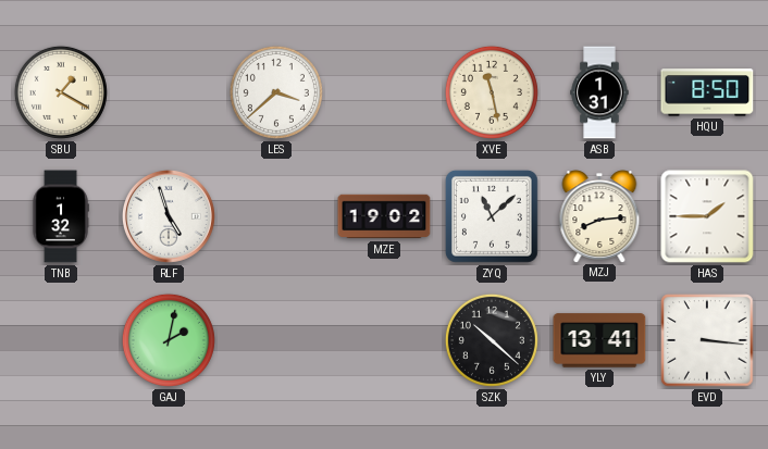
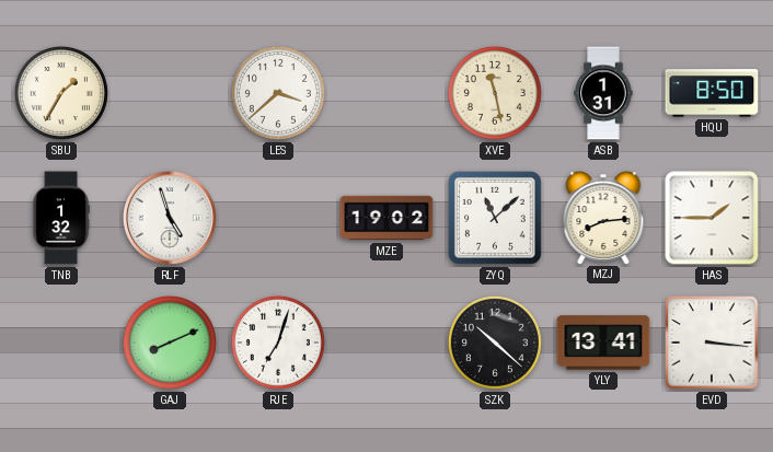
SBU: 1:20 -> 1:35
GAJ: 2:02 -> 8:11
RJE: none -> 7:03
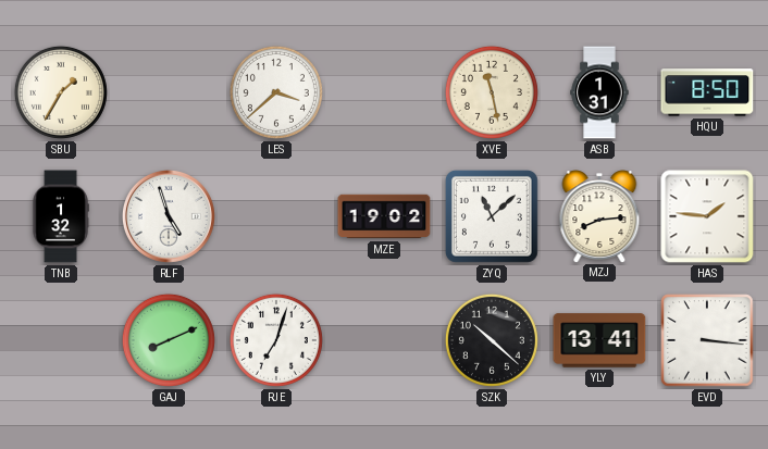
HAS: 1:45 -> 1:46
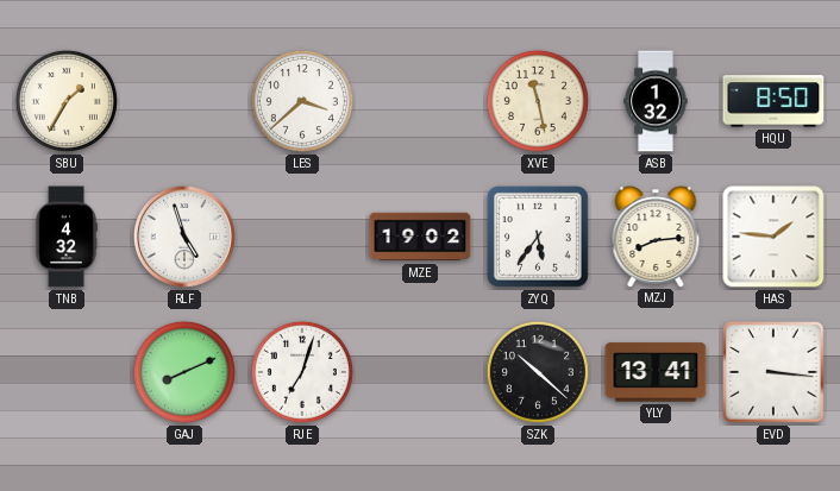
ASB: 1:31 -> 1:32
TNB: 1:32 -> 4:32
ZYQ: 11:08 -> 5:36
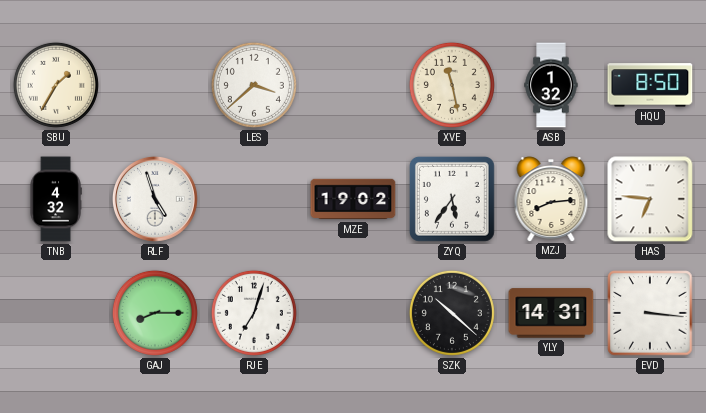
HAS: 1:46 -> 6:46
GAJ: 8:11 -> 8:15
YLY: 13:41 -> 14:31
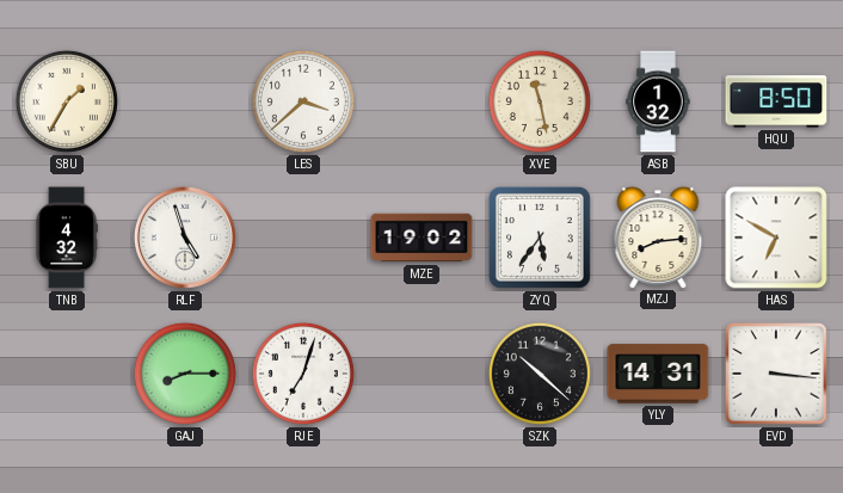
HAS: 6:46 -> 6:50
